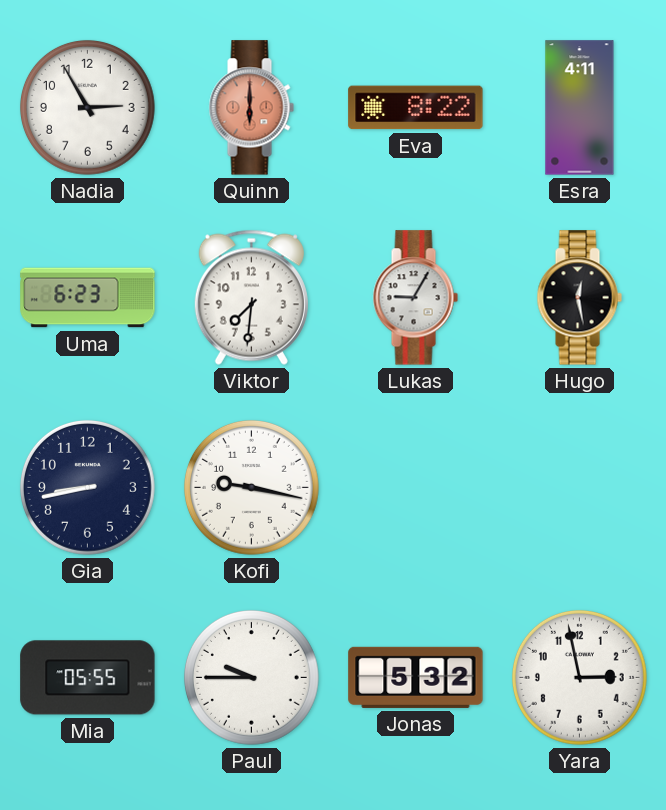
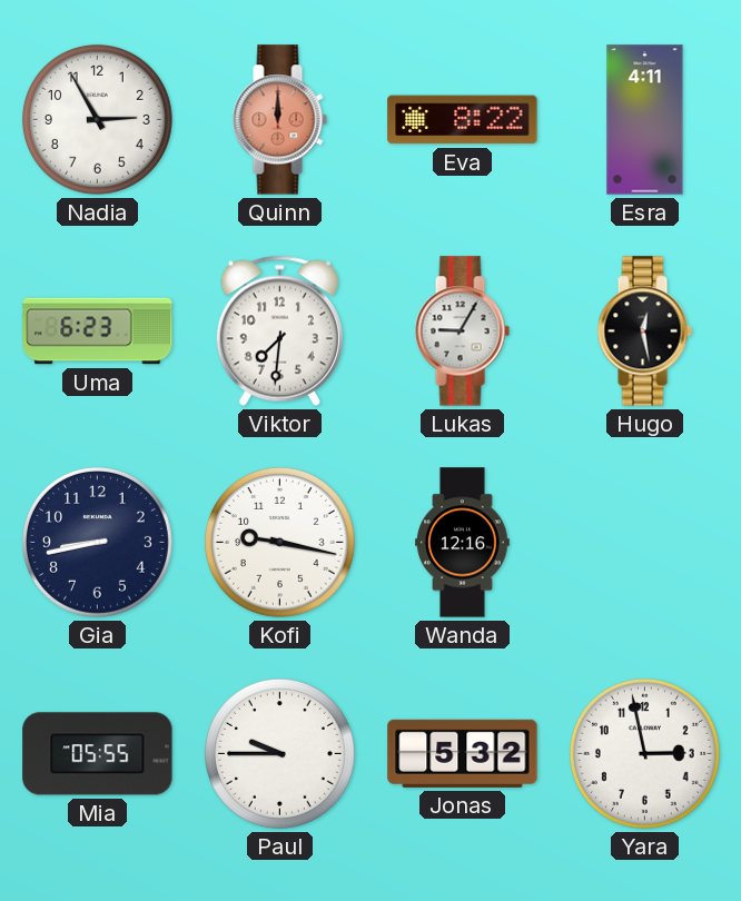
Quinn: 6:00 -> 12:00
Wanda: none -> 12:16
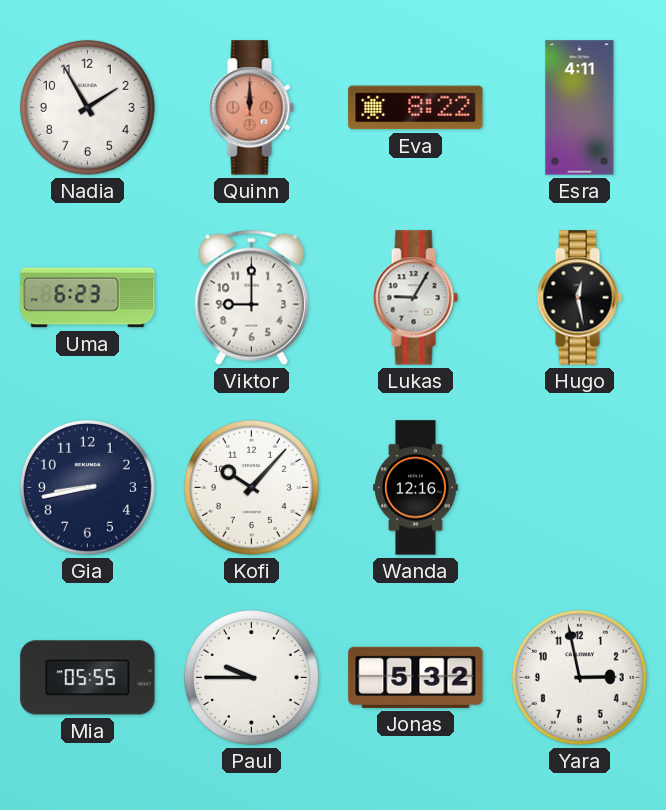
Nadia: 2:55 -> 1:55
Viktor: 7:31 -> 9:00
Kofi: 9:17 -> 10:07
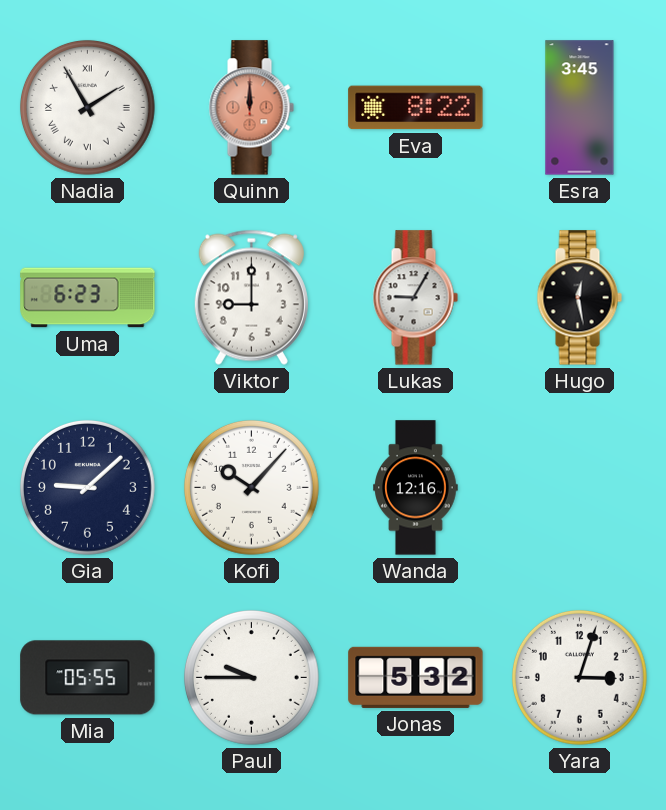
Nadia numerals: Arabic -> Roman
Esra: 4:11 -> 3:45
Gia: 8:43 -> 9:08
Yara: 2:58 -> 3:03
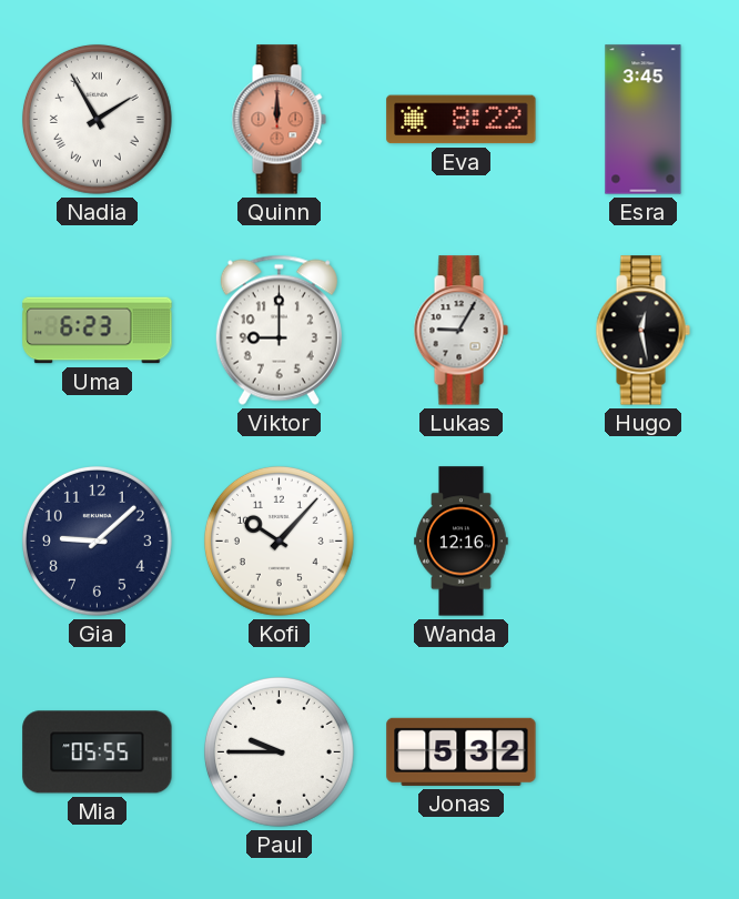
Yara: 3:03 -> none
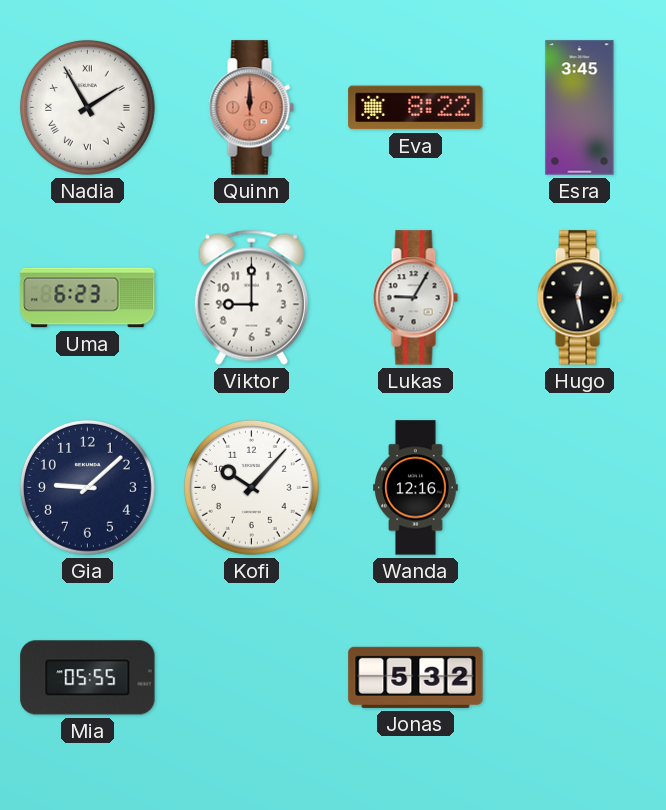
Paul: 9:45 -> none
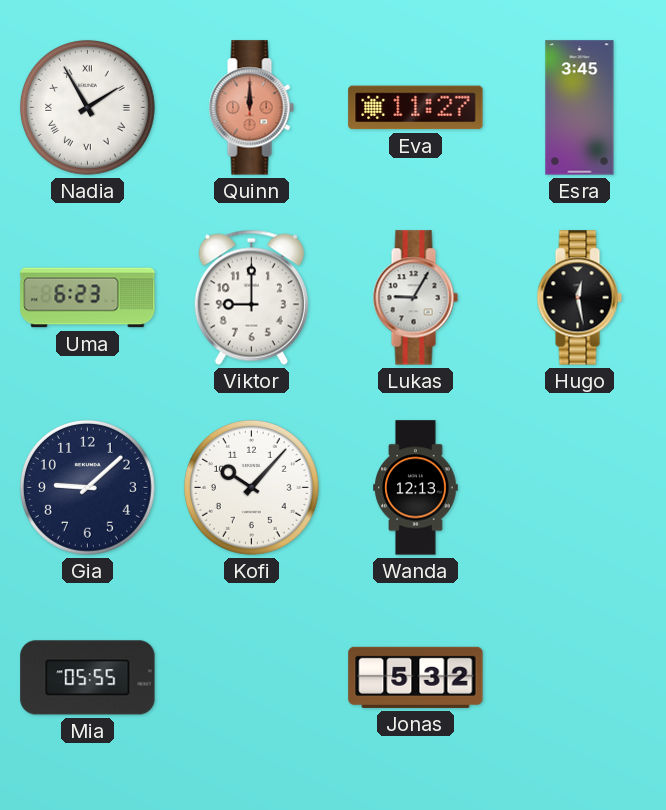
Eva: 8:22 -> 11:27
Wanda: 12:16 -> 12:13
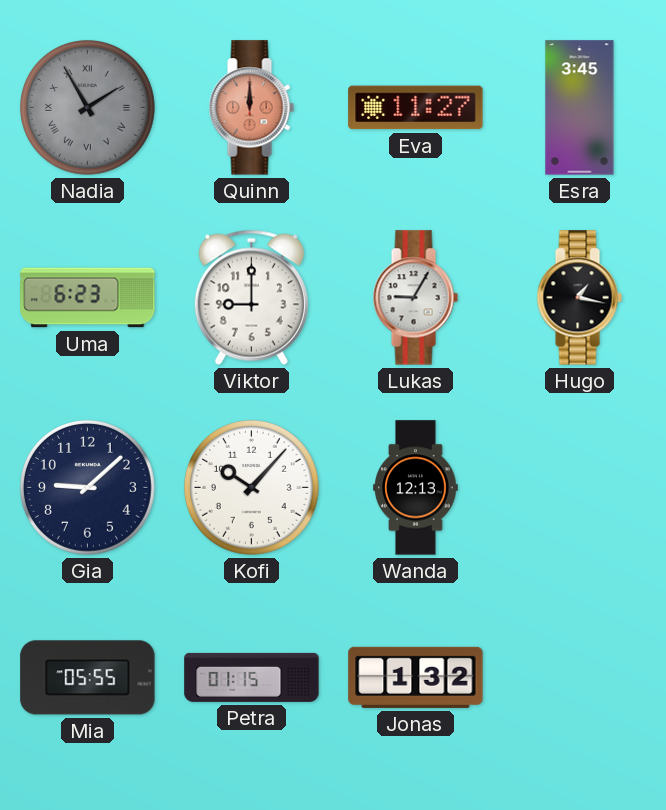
Nadia dial: white -> grey
Hugo: 12:28 -> 1:17
Petra: none -> 01:15
Jonas: 5:32 -> 1:32
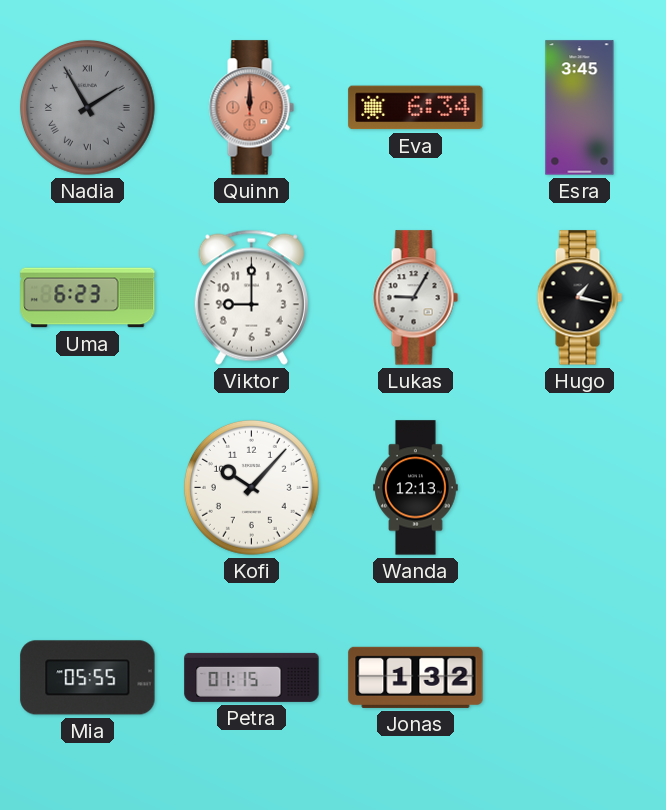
Eva: 11:27 -> 6:34
Gia: 9:08 -> none
